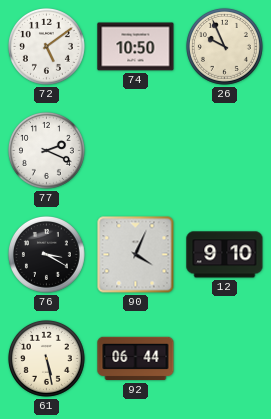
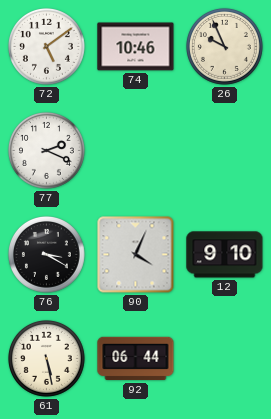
74: 10:50 -> 10:46
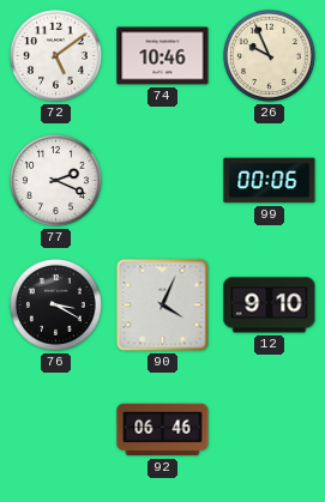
99: none -> 00:06
61: 5:28 -> none
92: 06:44 -> 06:46
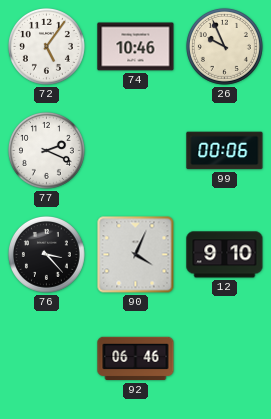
72: 5:09 -> 5:06
76: 3:20 -> 3:23
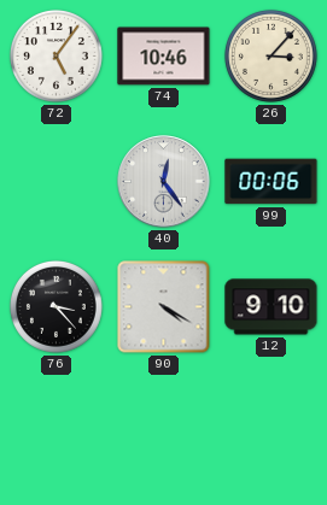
26: 9:56 -> 3:07
77: 2:19 -> none
40: none -> 12:24
90: 4:04 -> 4:20
92: 06:46 -> none
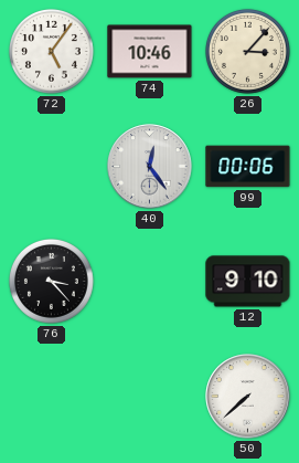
90: 4:20 -> none
50: none -> 7:38
